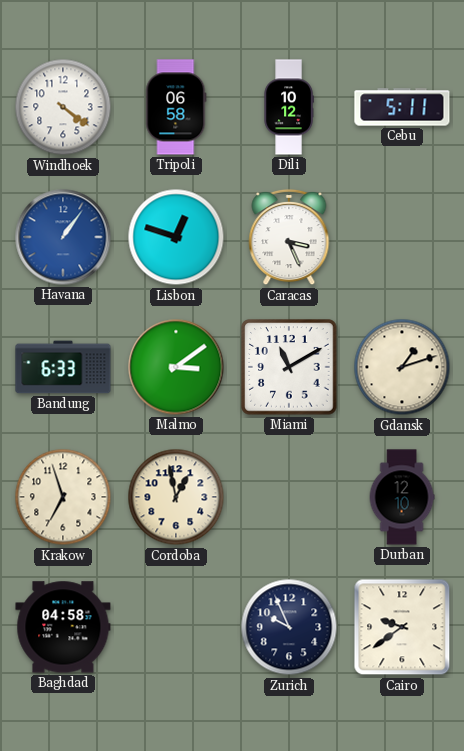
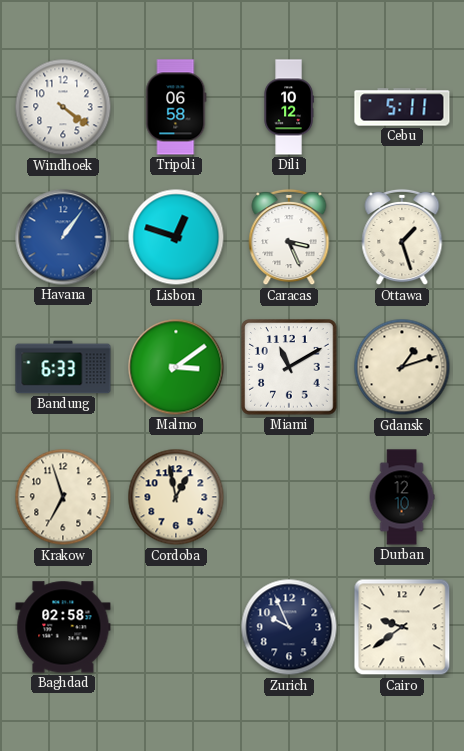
Ottawa: none -> 1:27
Baghdad: 04:58 -> 02:58
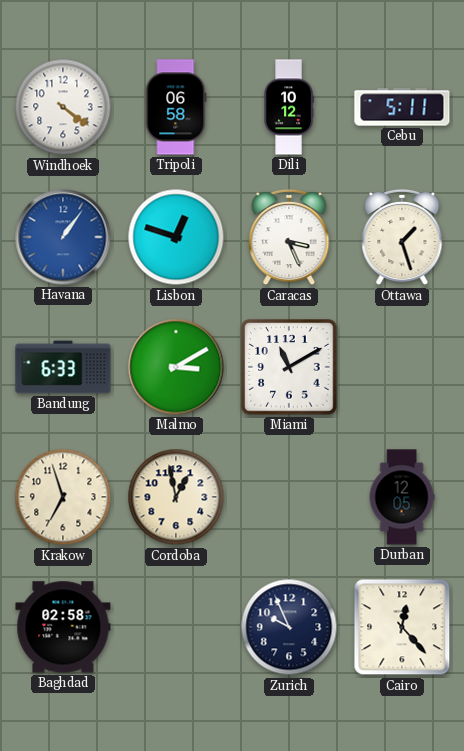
Malmo: 3:09 -> 3:10
Gdansk: 1:12 -> none
Durban: 12:10 -> 12:05
Cairo: 9:39 -> 12:23
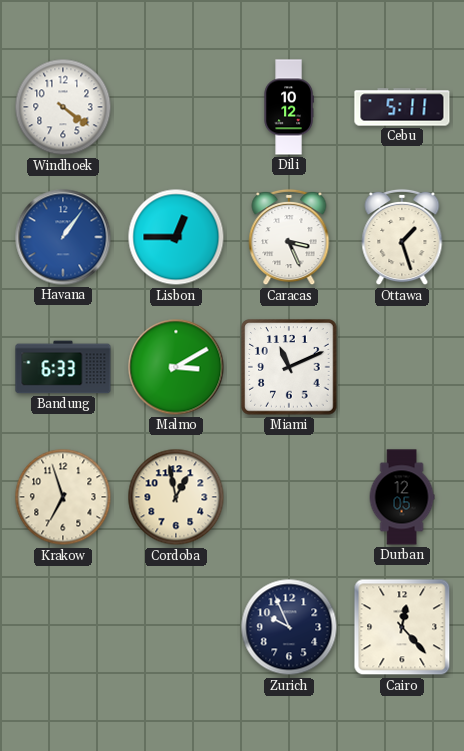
Tripoli: 06:58 -> none
Lisbon: 12:48 -> 12:45
Miami: 11:10 -> 11:11
Baghdad: 02:58 -> none
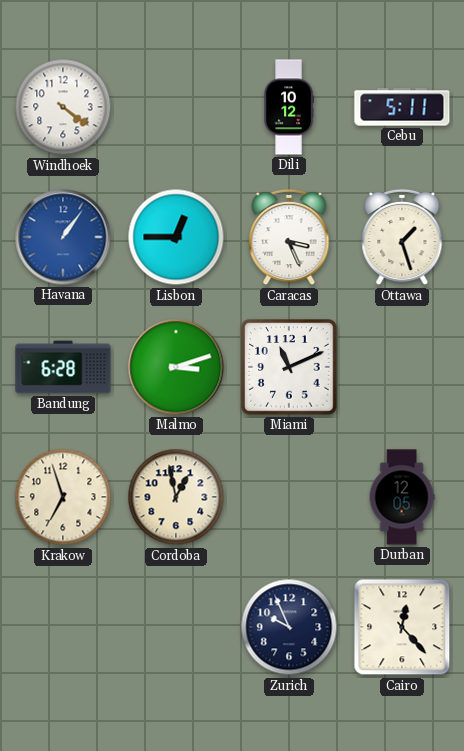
Bandung: 6:33 -> 6:28
Malmo: 3:10 -> 3:12
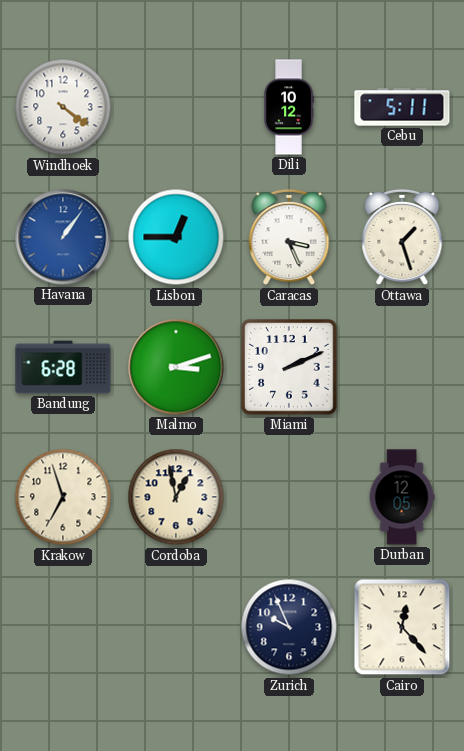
Miami: 11:11 -> 2:11
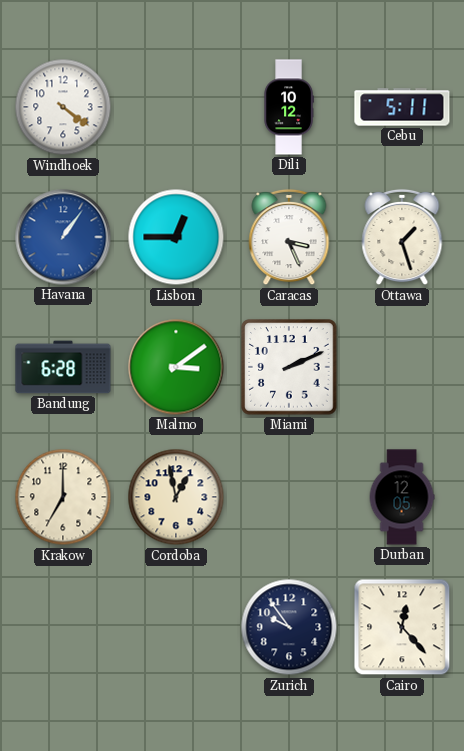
Malmo: 3:12 -> 3:09
Krakow: 6:57 -> 7:00
Zurich: 9:56 -> 9:54
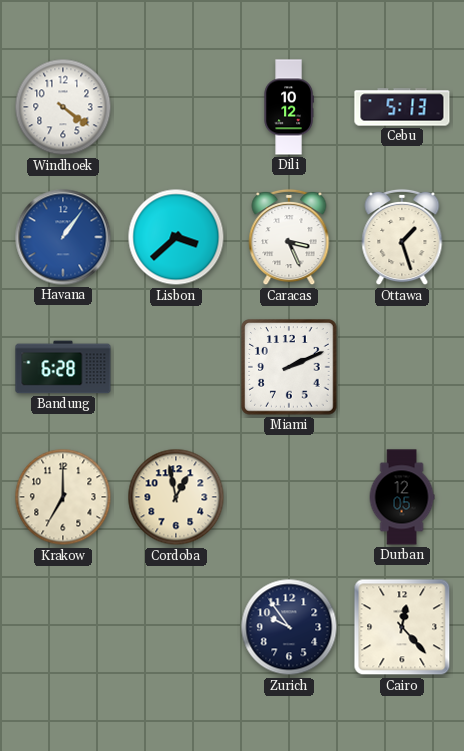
Cebu: 5:11 -> 5:13
Lisbon: 12:45 -> 3:38
Malmo: 3:09 -> none
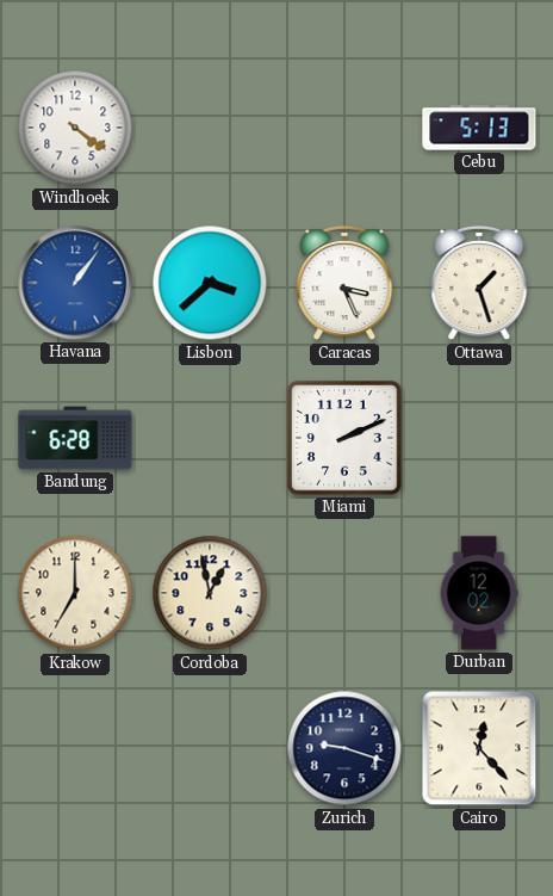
Dili: 10:12 -> none
Durban: 12:05 -> 12:02
Zurich: 9:54 -> 9:18
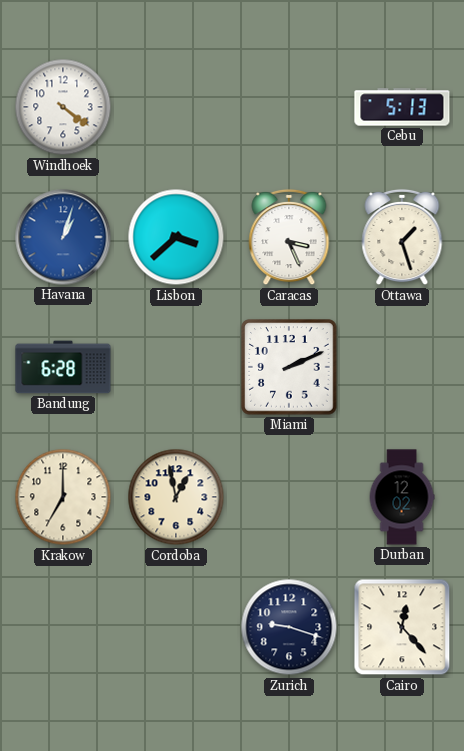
Havana: 1:06 -> 1:03
